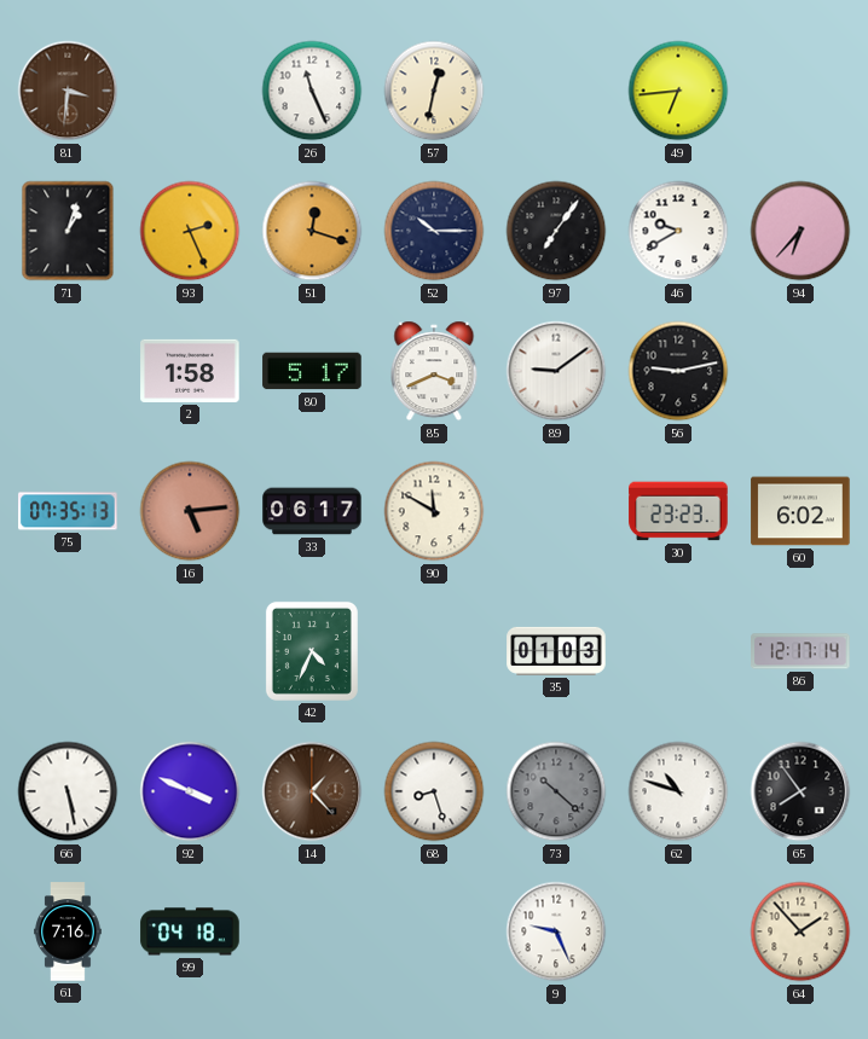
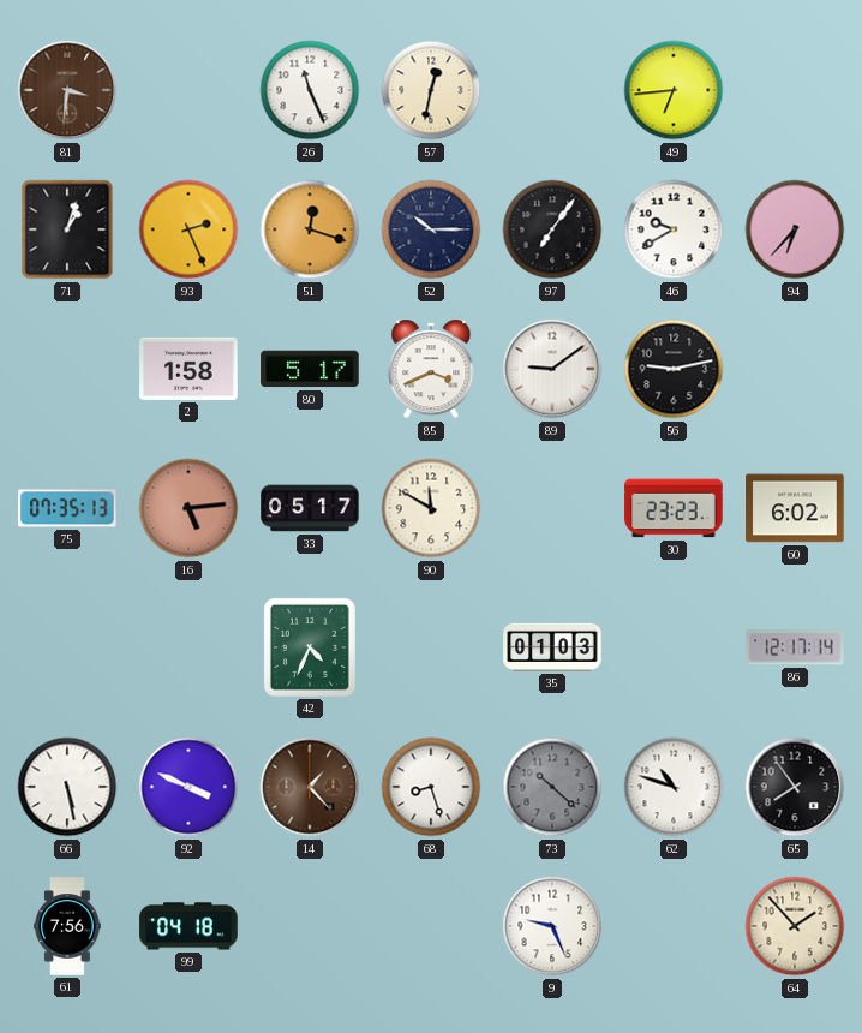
33: 06:17 -> 05:17
61: 7:16 -> 7:56
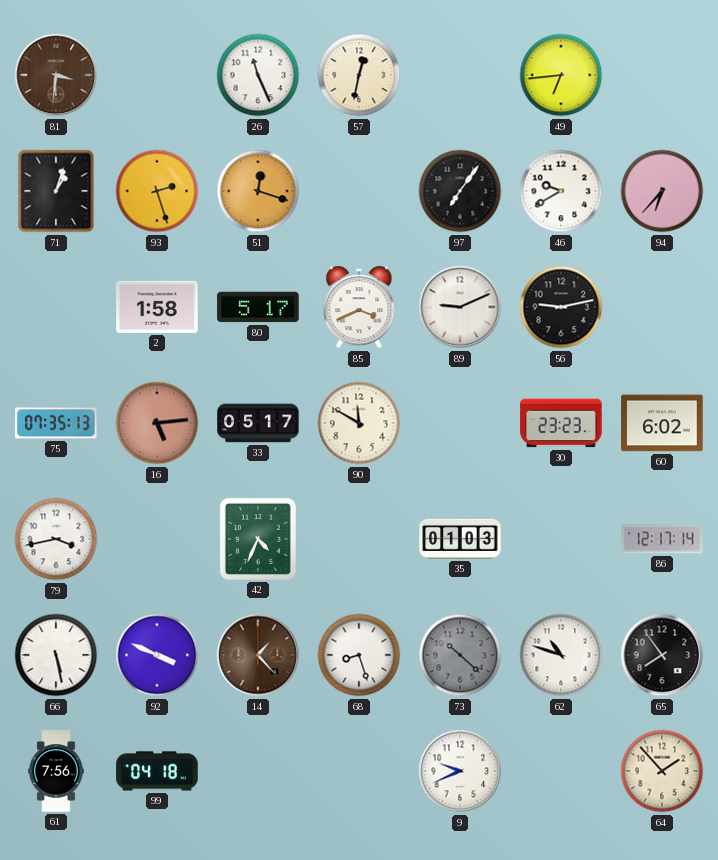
93: 2:26 -> 2:27
52: 10:15 -> none
89: 9:09 -> 9:11
79: none -> 3:43
9: 9:26 -> 9:41
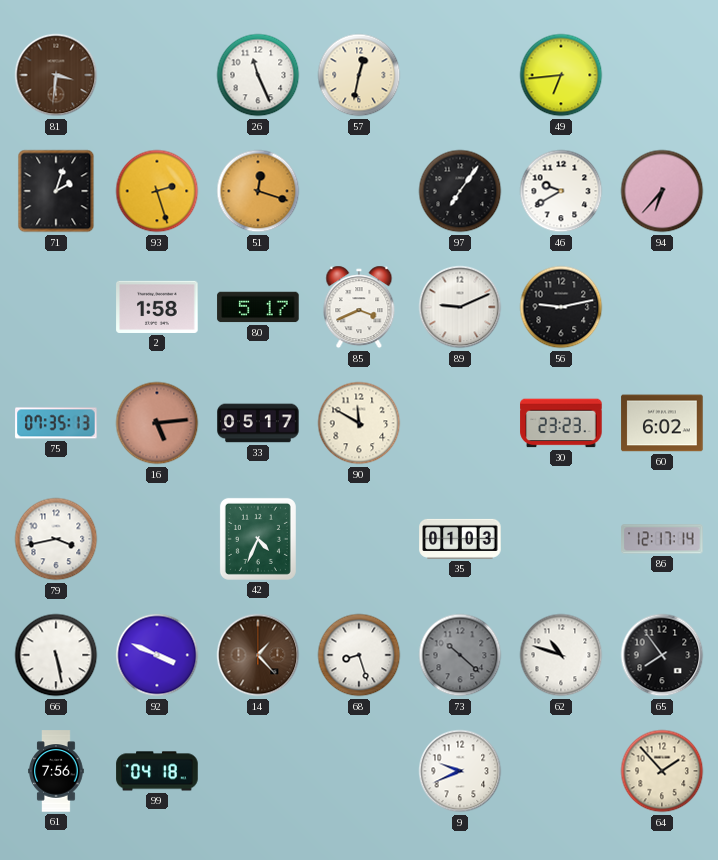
71: 1:03 -> 2:03
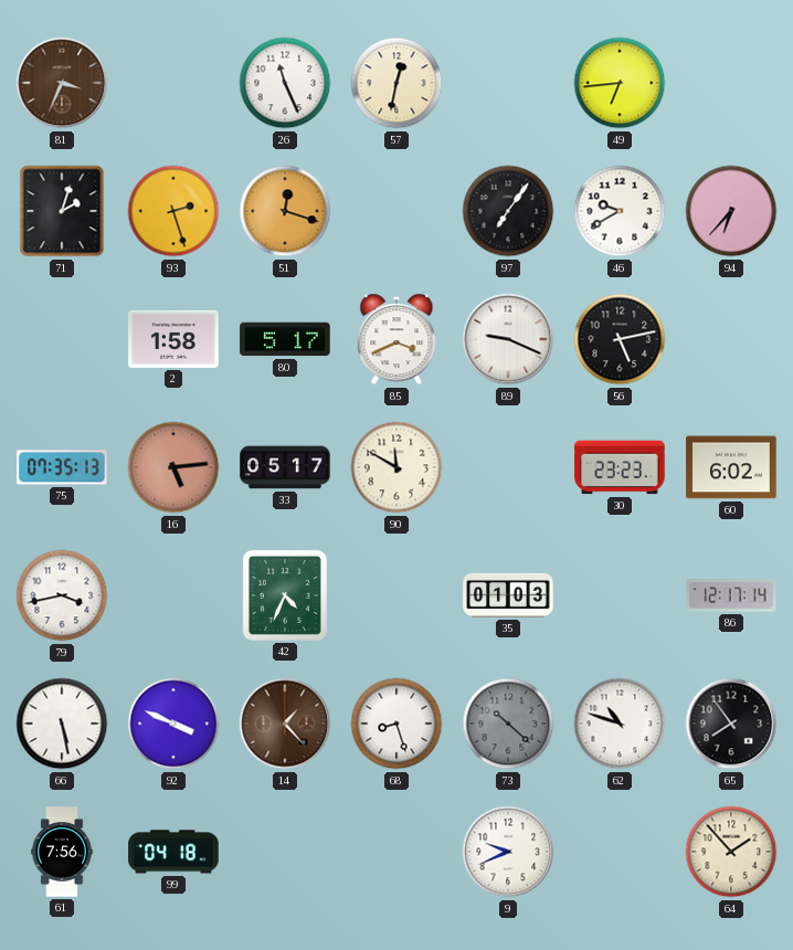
81: 3:31 -> 3:34
89: 9:11 -> 9:19
56: 9:13 -> 5:13
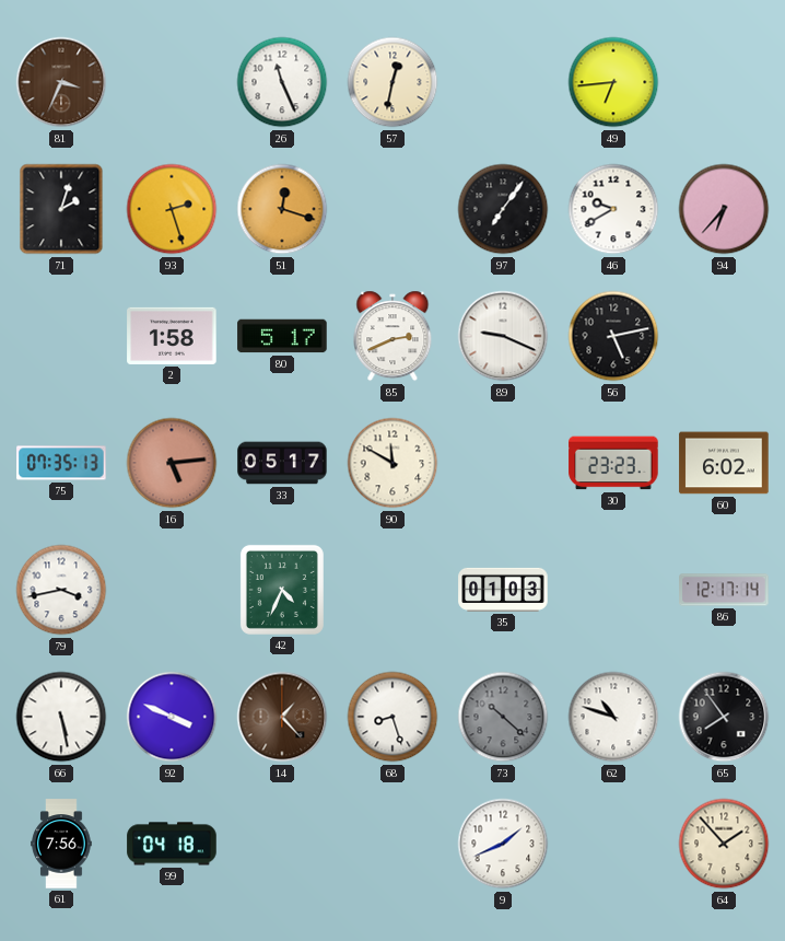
85: 3:41 -> 2:41
9: 9:41 -> 1:41
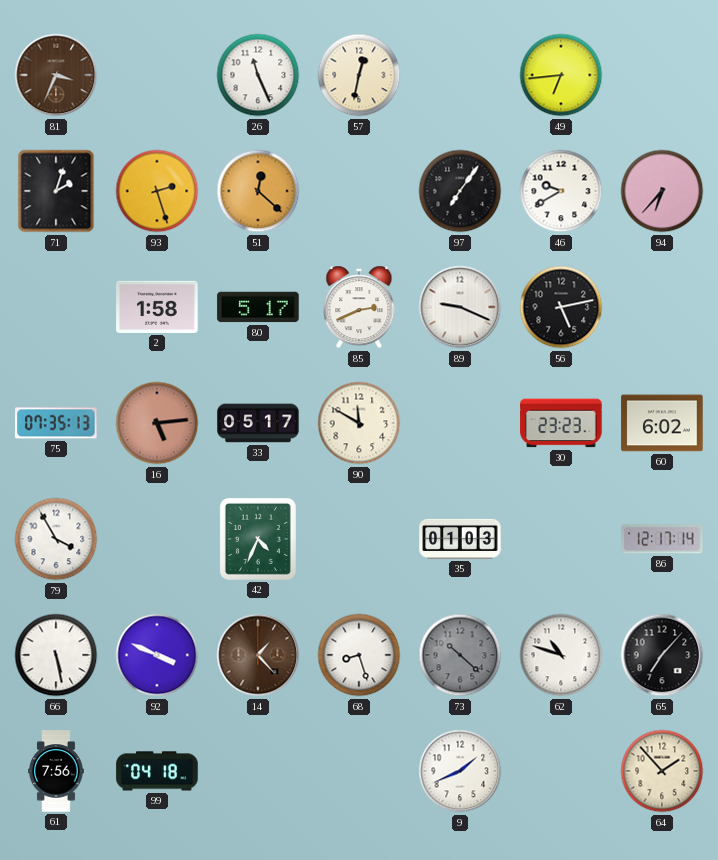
51: 12:18 -> 12:22
79: 3:43 -> 3:55
65: 7:54 -> 7:07
